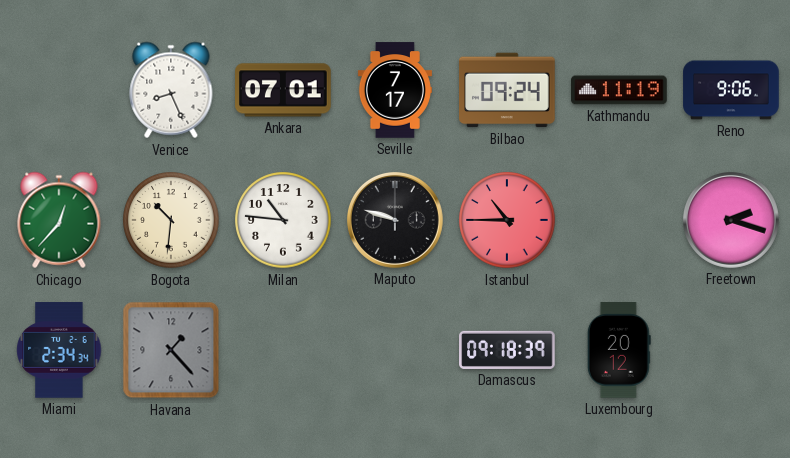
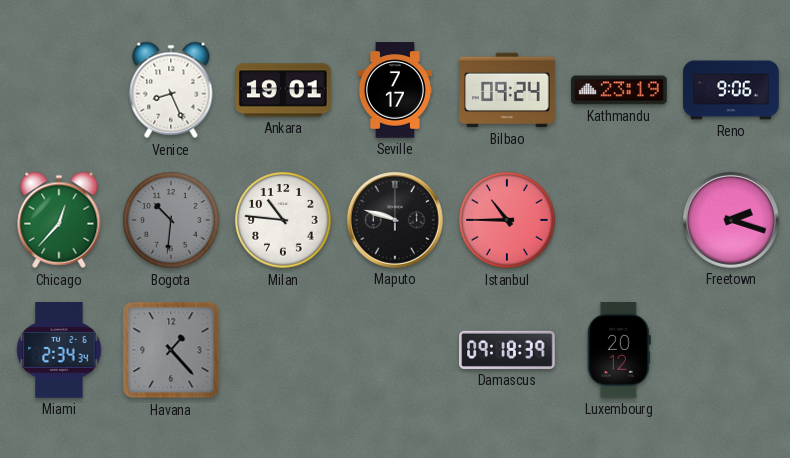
Ankara: 07:01 -> 19:01
Kathmandu: 11:19 -> 23:19
Bogota dial: cream -> grey
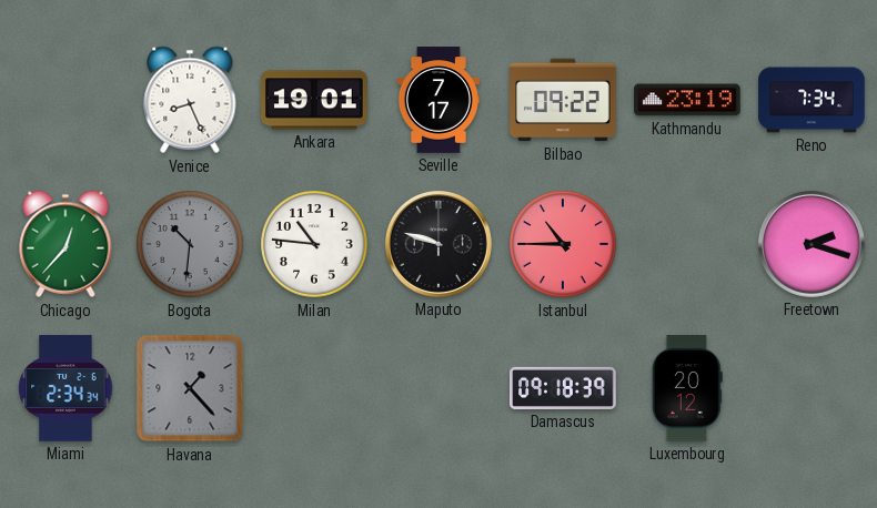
Bilbao: 09:24 -> 09:22
Reno: 9:06 -> 7:34
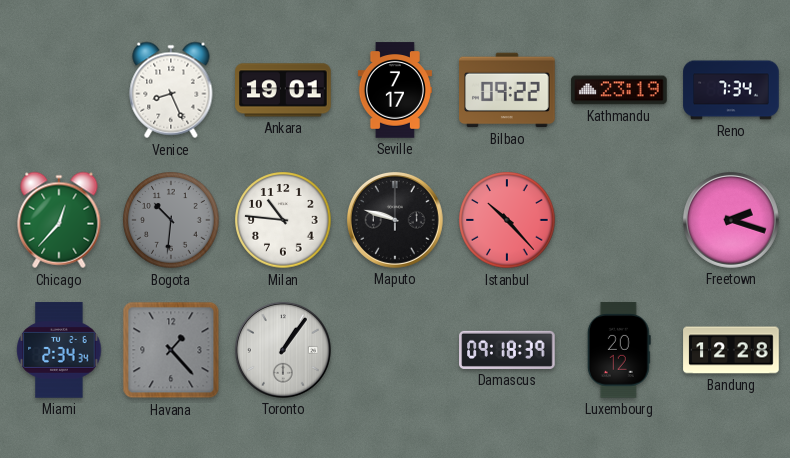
Istanbul: 10:45 -> 10:23
Toronto: none -> 1:06
Bandung: none -> 12:28
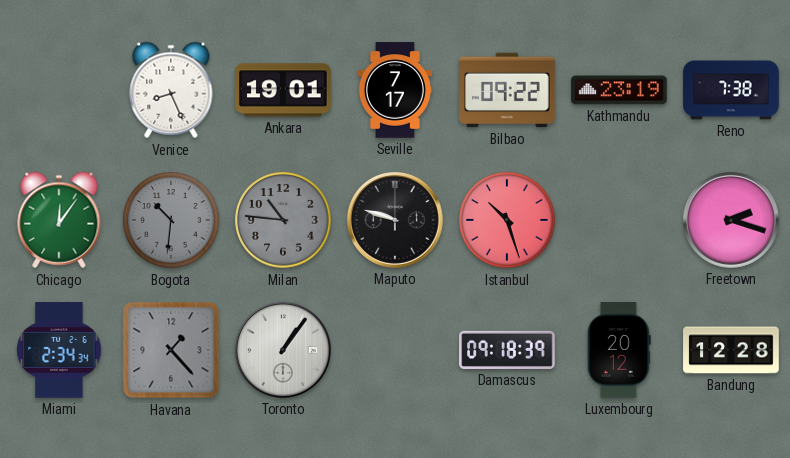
Reno: 7:34 -> 7:38
Chicago: 12:37 -> 12:06
Milan dial: white -> grey
Istanbul: 10:23 -> 10:27
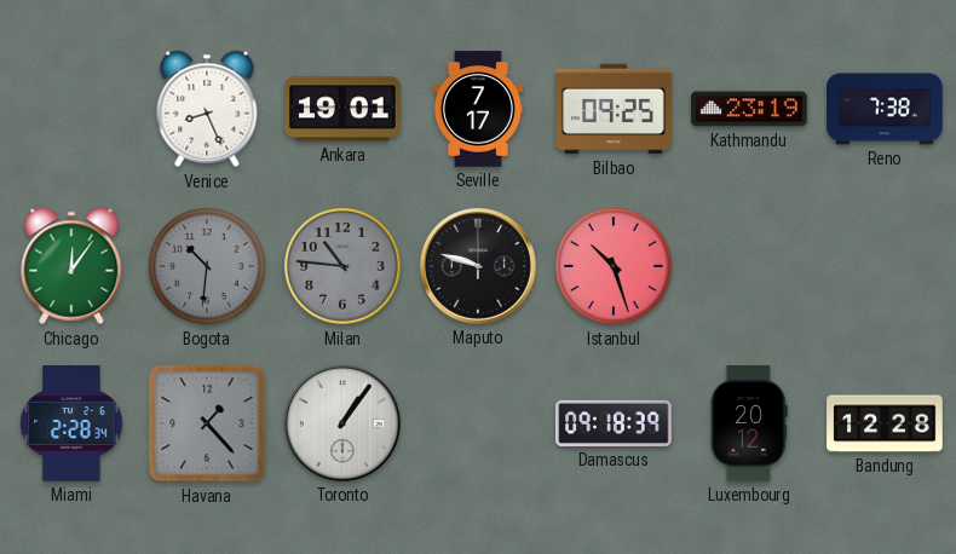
Bilbao: 09:22 -> 09:25
Freetown: 2:18 -> none
Miami: 2:34 -> 2:28
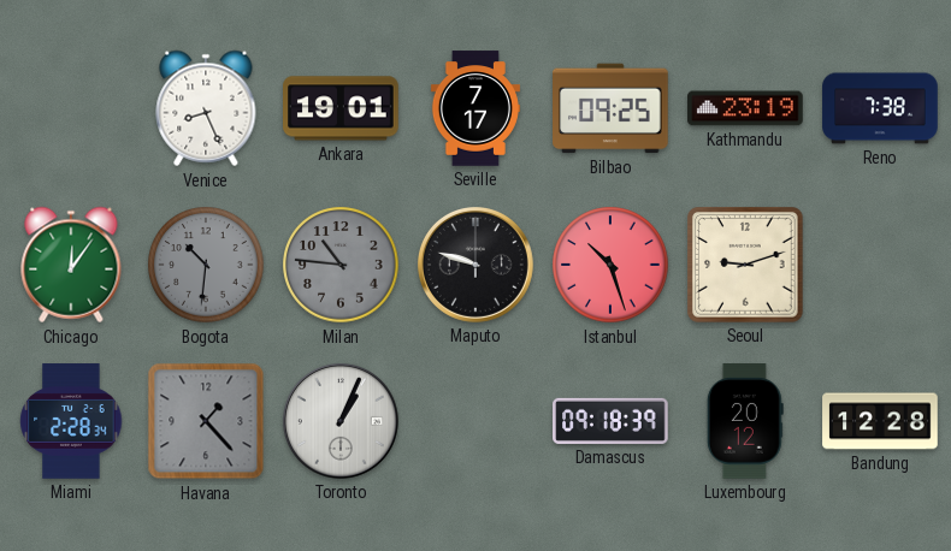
Seoul: none -> 9:12
Toronto: 1:06 -> 1:04
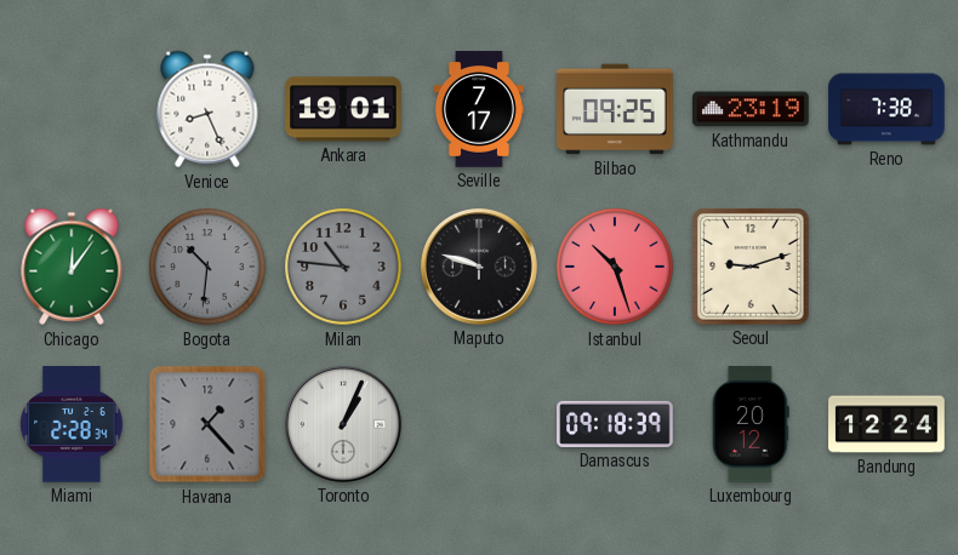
Bandung: 12:28 -> 12:24
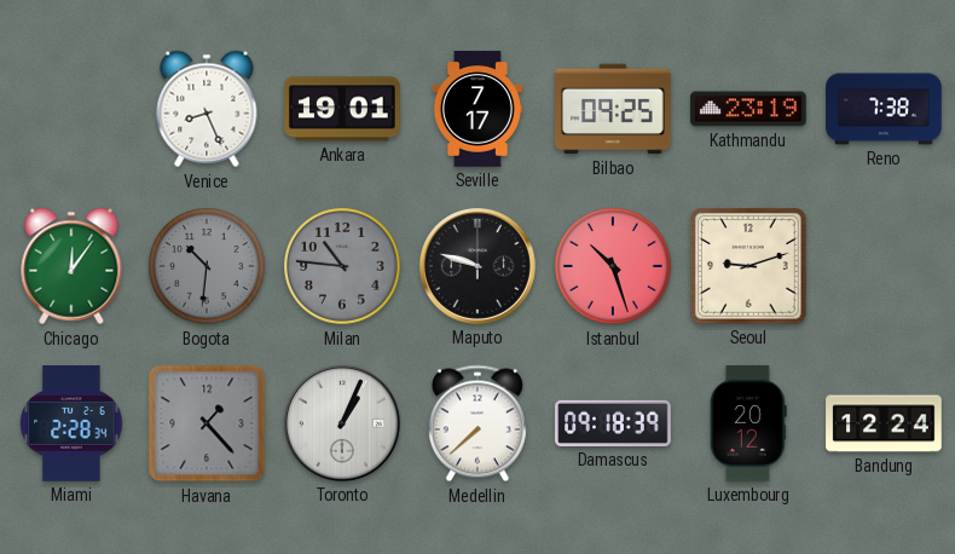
Medellin: none -> 7:38
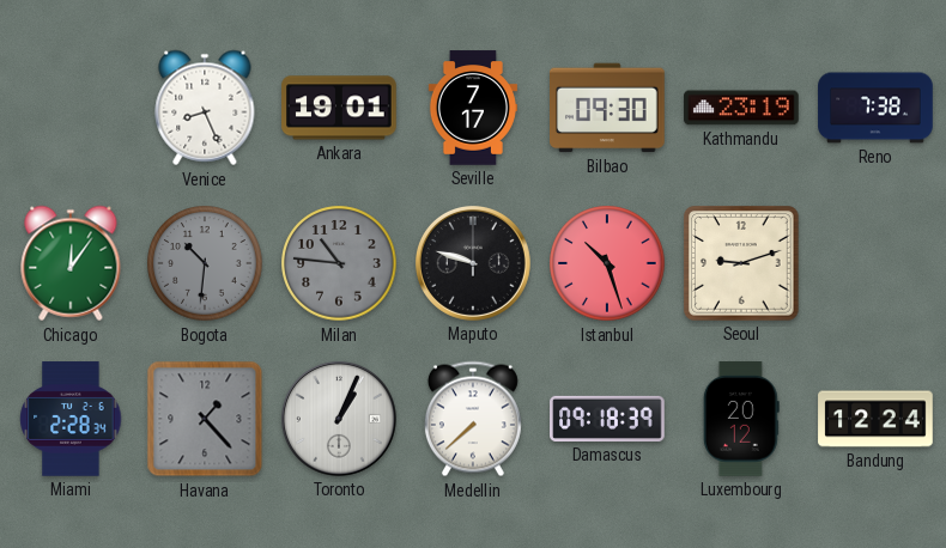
Bilbao: 09:25 -> 09:30
